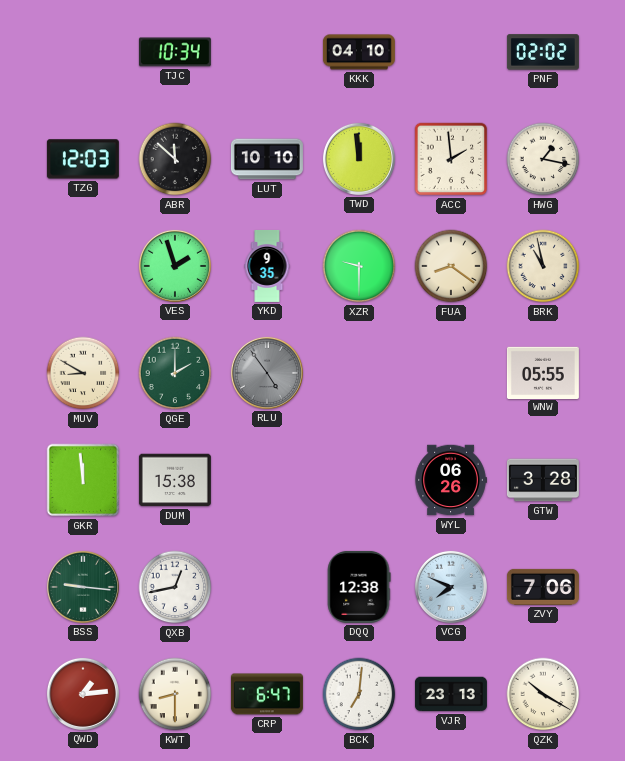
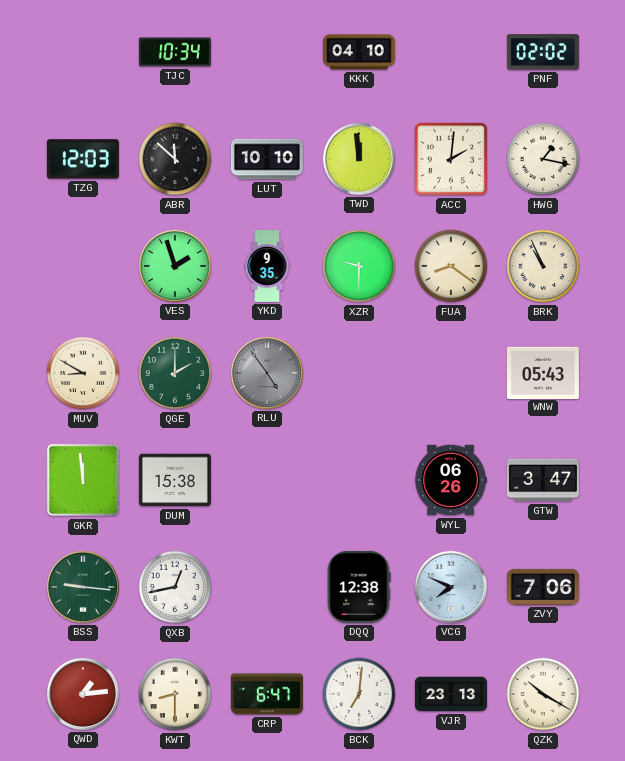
ACC: 1:59 -> 2:01
BRK: 10:58 -> 10:56
WNW: 05:55 -> 05:43
GTW: 3:28 -> 3:47
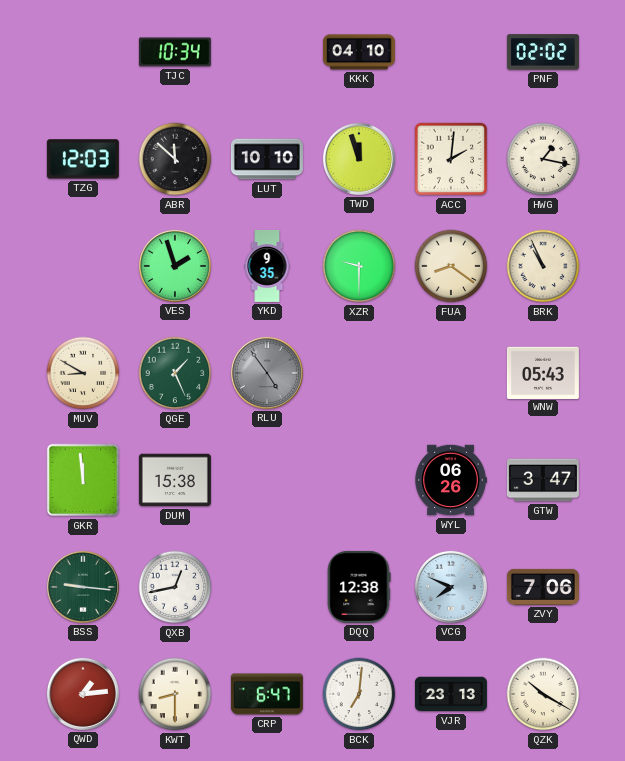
TWD: 11:59 -> 11:57
QGE: 2:00 -> 1:26
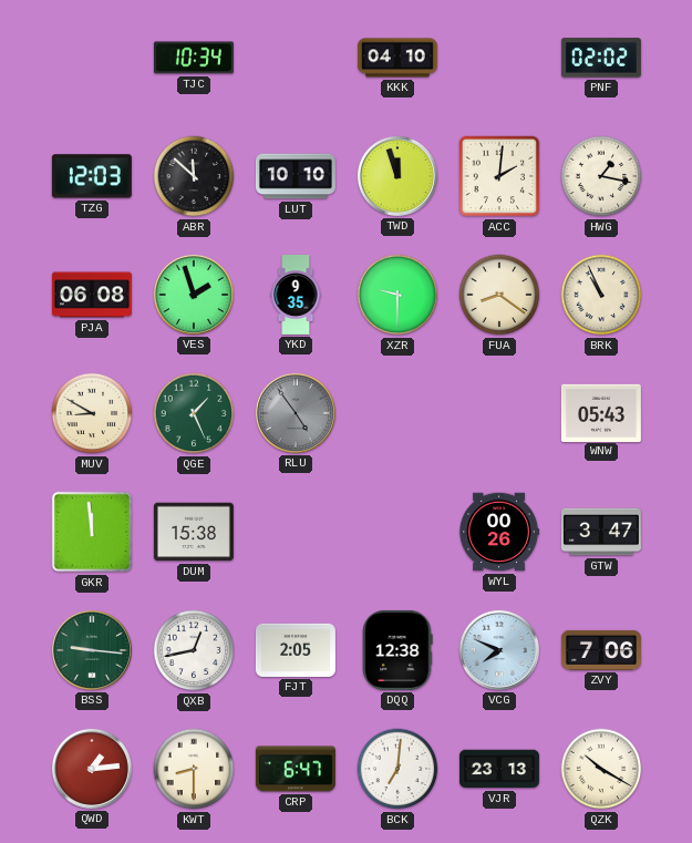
PJA: none -> 06:08
WYL: 06:26 -> 00:26
FJT: none -> 2:05
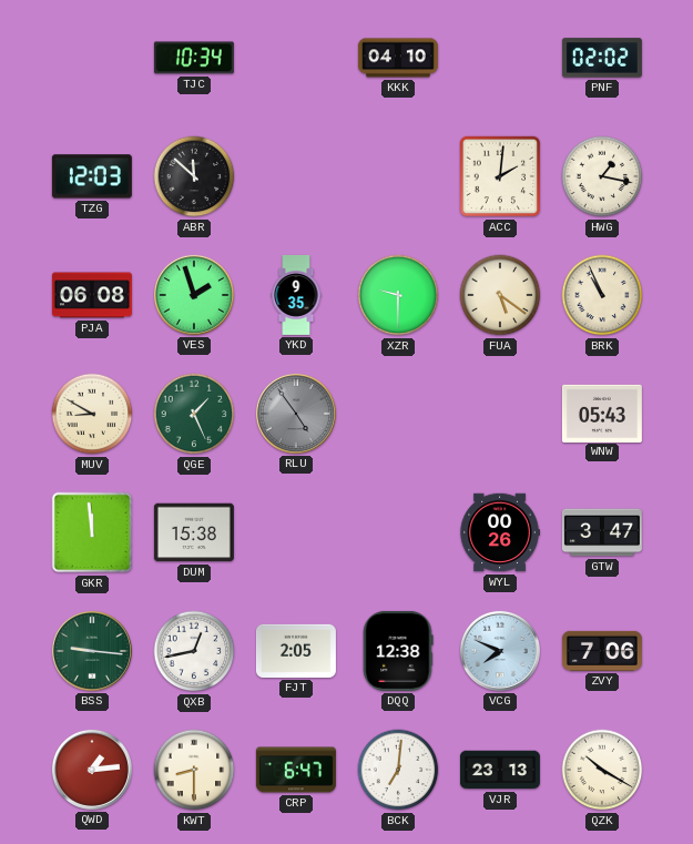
LUT: 10:10 -> none
TWD: 11:57 -> none
FUA: 8:21 -> 5:21
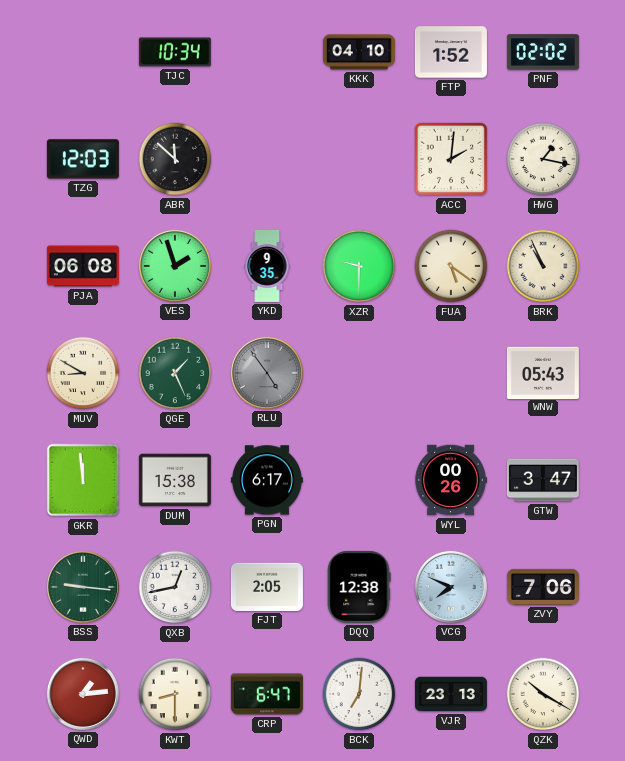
FTP: none -> 1:52
PGN: none -> 6:17
